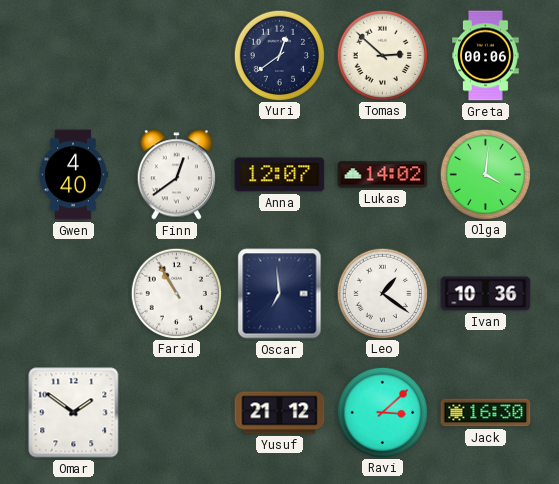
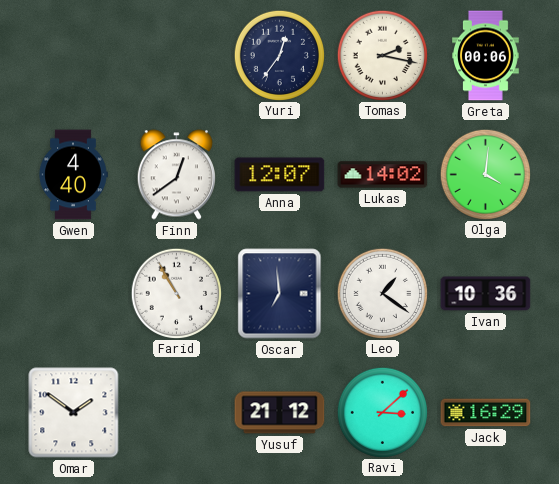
Yuri: 12:39 -> 12:36
Tomas: 2:52 -> 2:17
Jack: 16:30 -> 16:29
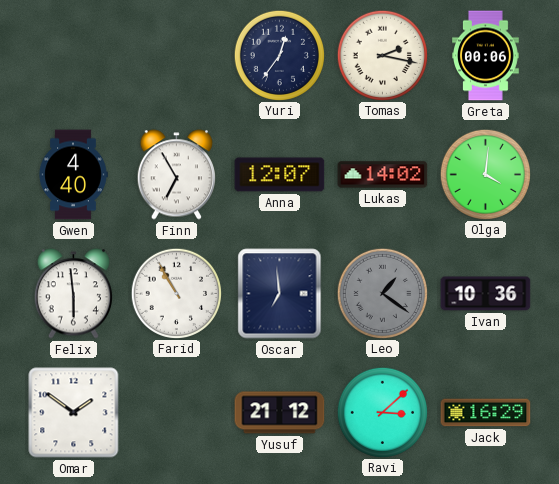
Finn: 12:39 -> 6:55
Felix: none -> 5:59
Leo dial: white -> grey
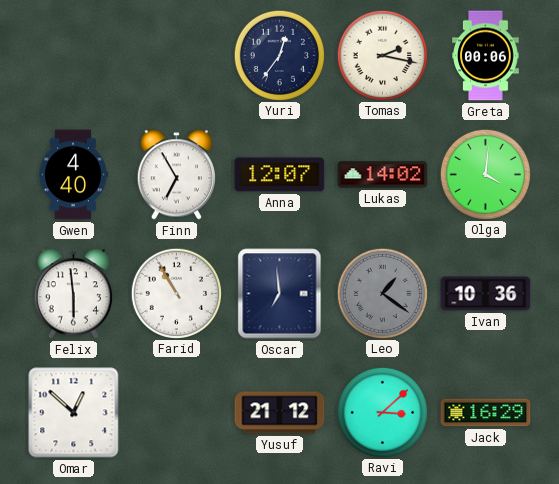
Omar: 1:51 -> 12:52
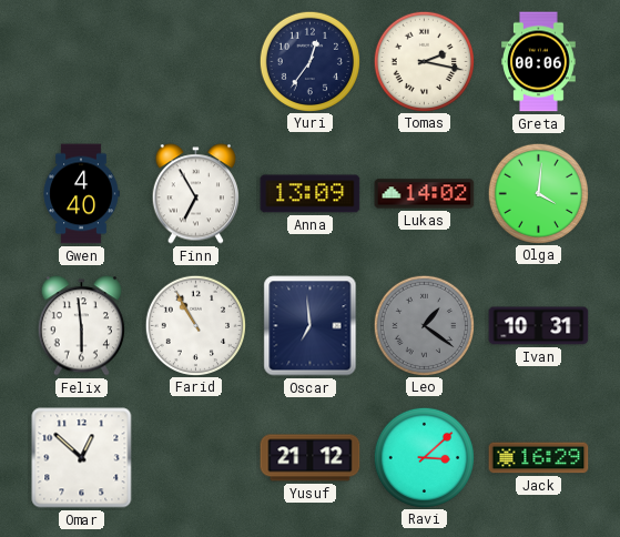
Anna: 12:07 -> 13:09
Ivan: 10:36 -> 10:31
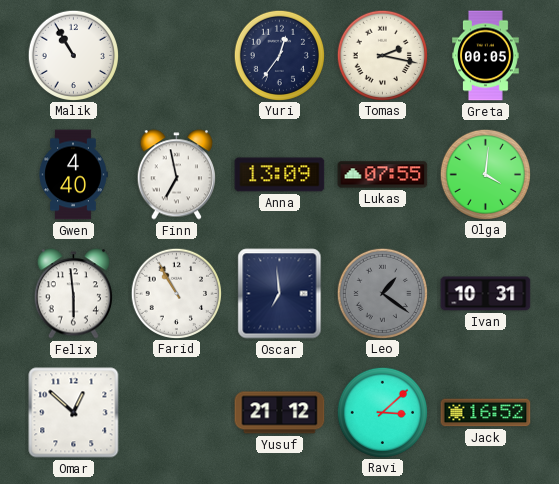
Malik: none -> 10:55
Greta: 00:06 -> 00:05
Finn: 6:55 -> 6:58
Lukas: 14:02 -> 07:55
Jack: 16:29 -> 16:52
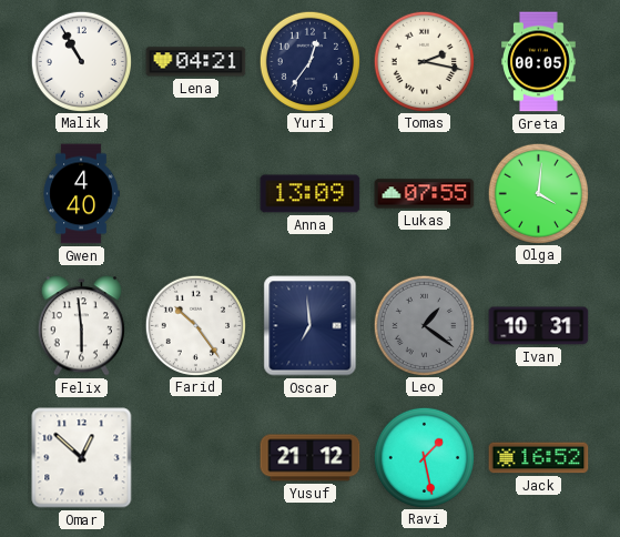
Lena: none -> 04:21
Finn: 6:58 -> none
Farid: 10:55 -> 10:24
Ravi: 3:08 -> 1:28
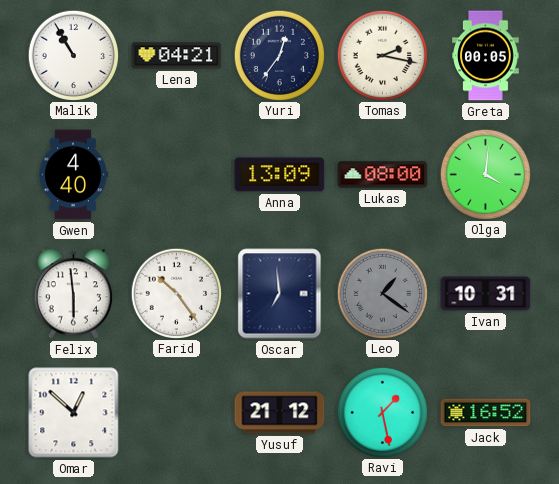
Lukas: 07:55 -> 08:00
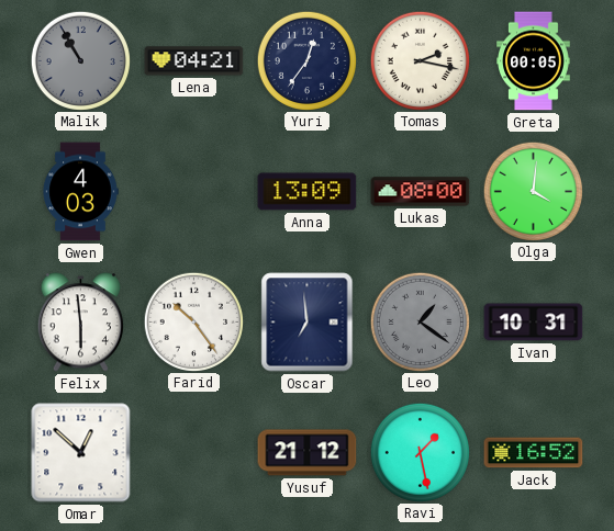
Malik dial: white -> grey
Gwen: 4:40 -> 4:03
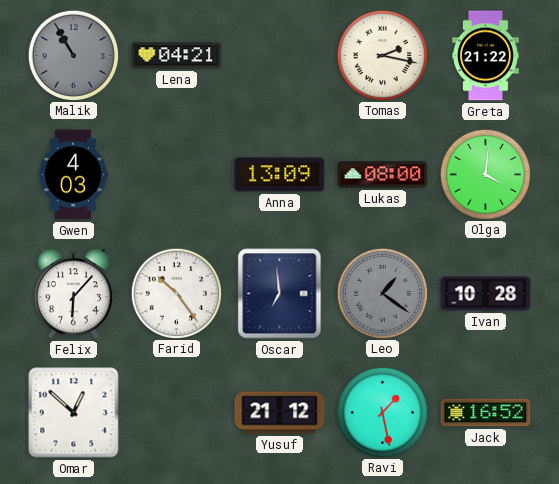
Yuri: 12:36 -> none
Greta: 00:05 -> 21:22
Felix: 5:59 -> 6:07
Ivan: 10:31 -> 10:28
